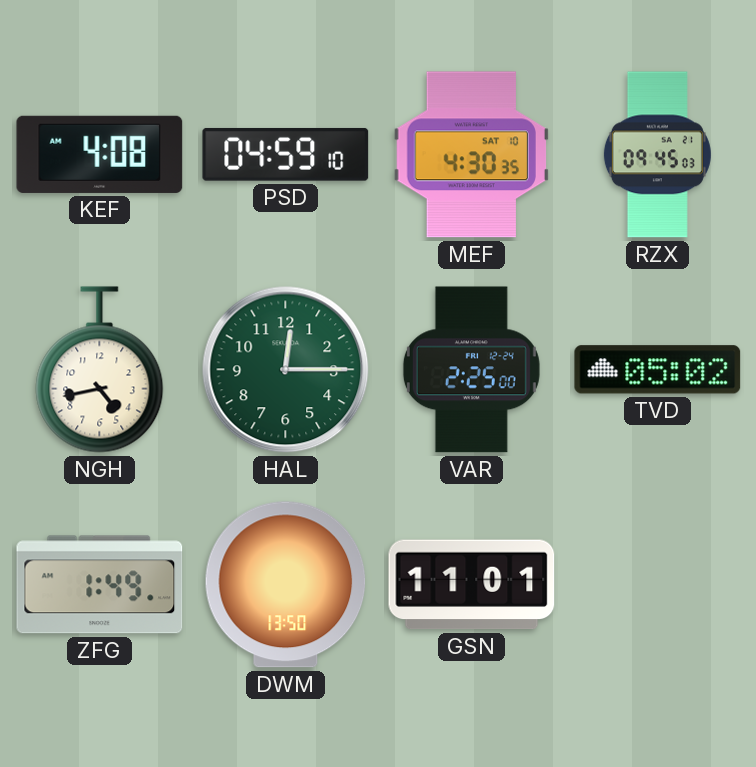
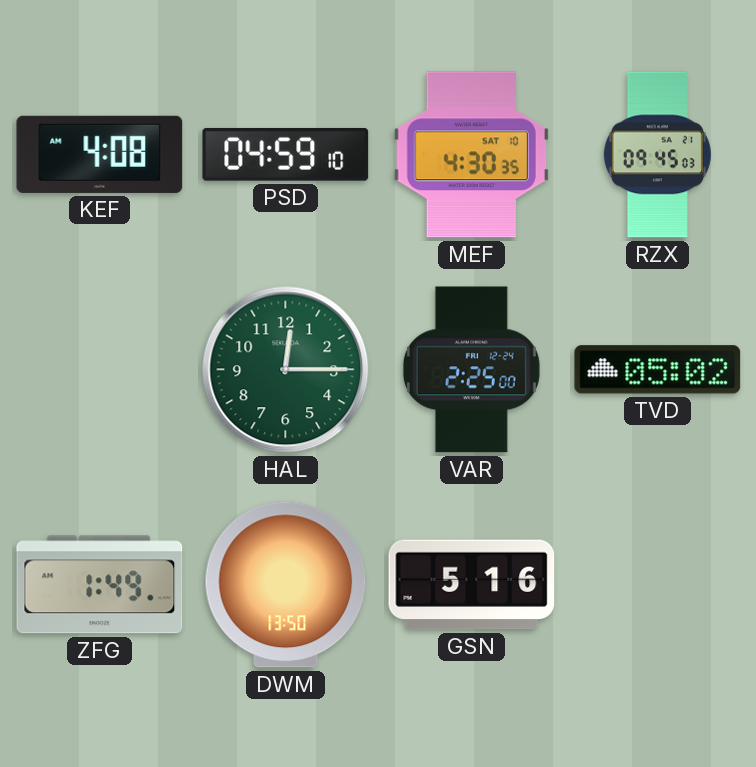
NGH: 4:43 -> none
GSN: 11:01 -> 5:16
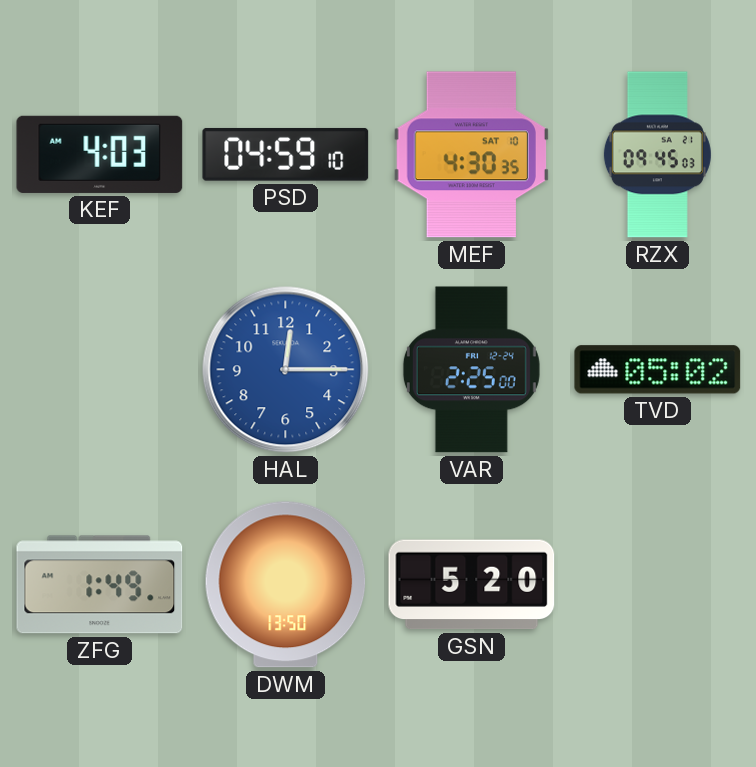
KEF: 4:08 -> 4:03
HAL dial: green -> blue
GSN: 5:16 -> 5:20
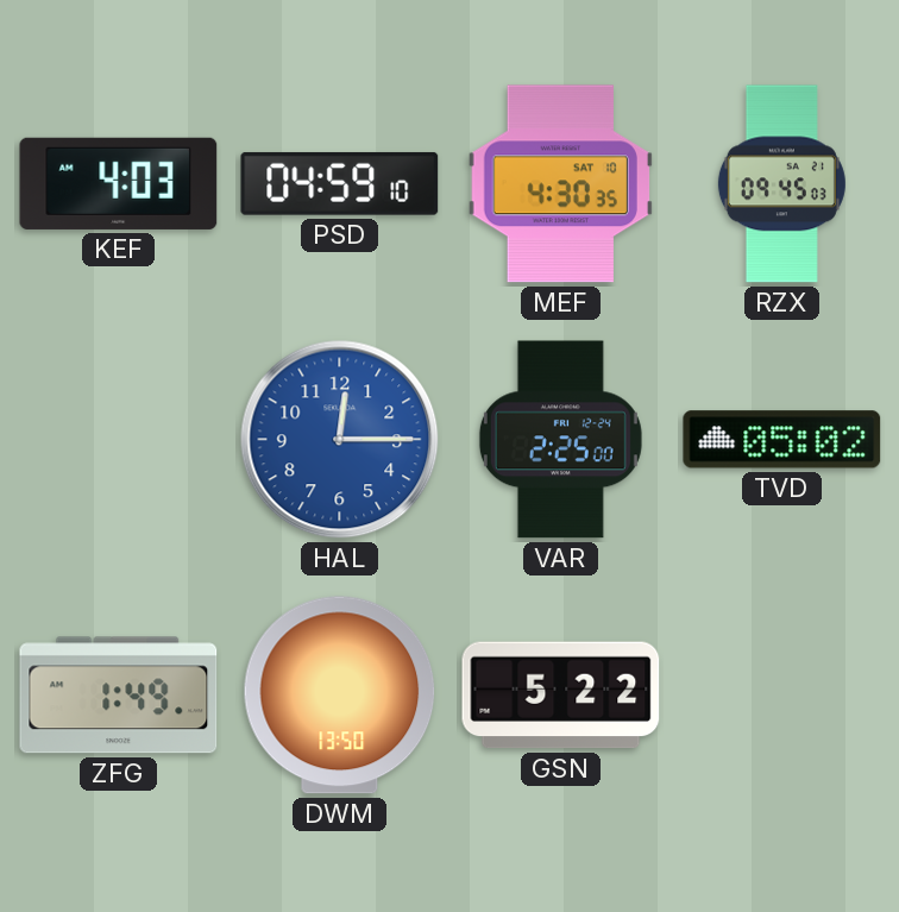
GSN: 5:20 -> 5:22
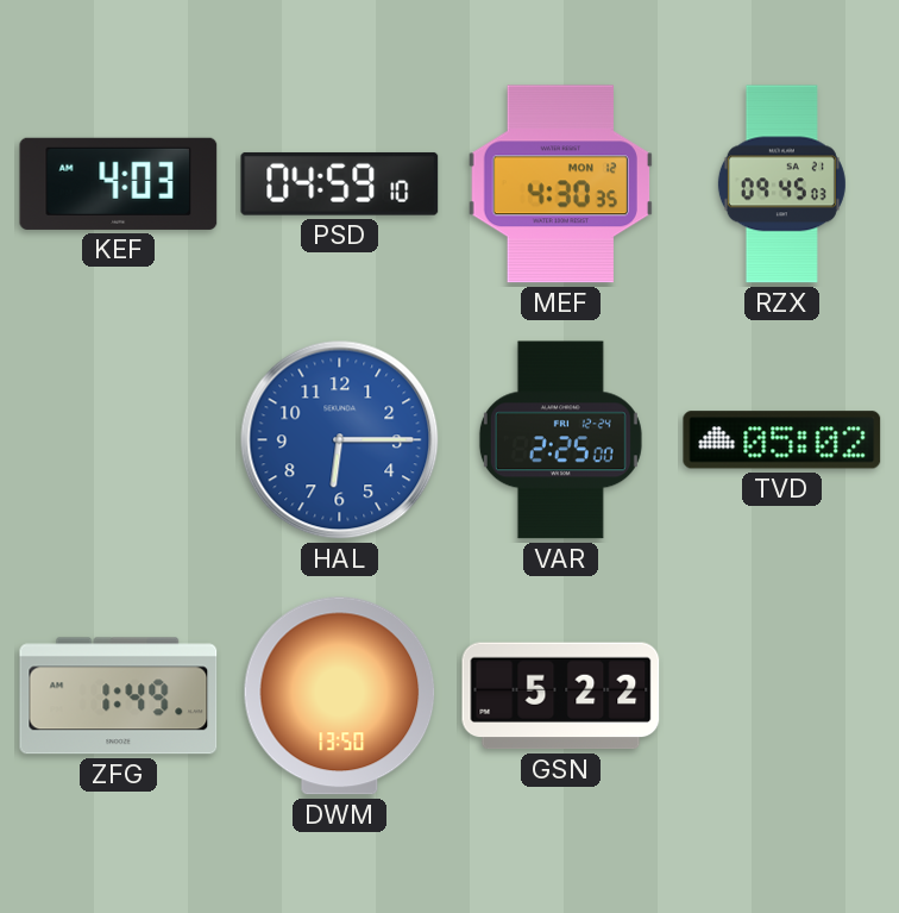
MEF date: SAT 10 -> MON 12
HAL: 12:15 -> 6:15
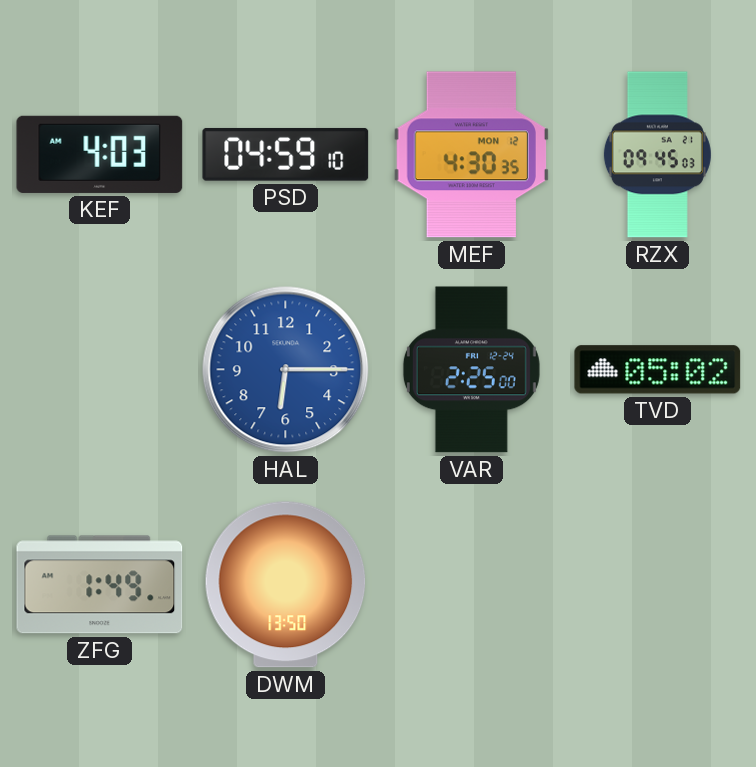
GSN: 5:22 -> none
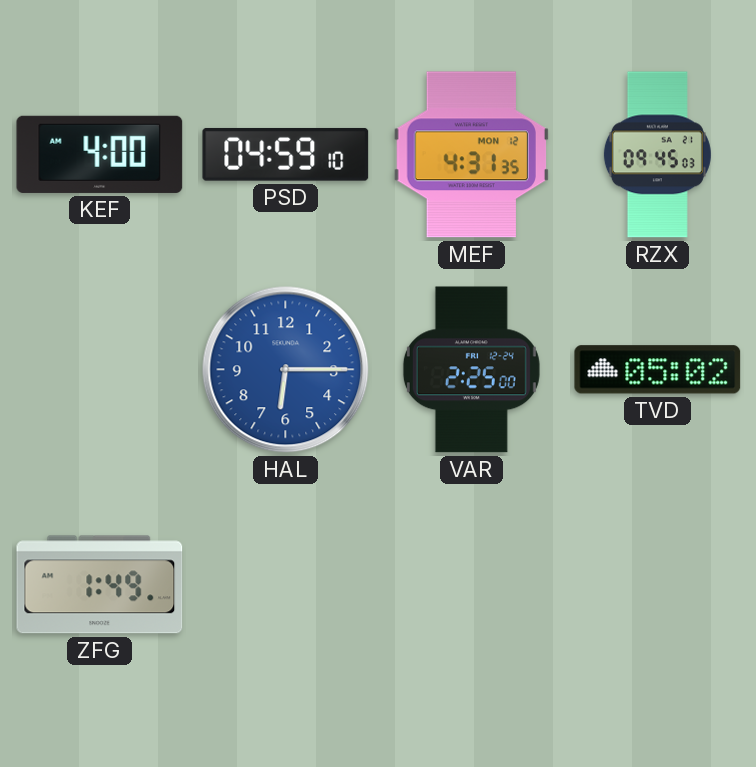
KEF: 4:03 -> 4:00
MEF: 4:30 -> 4:31
DWM: 13:50 -> none
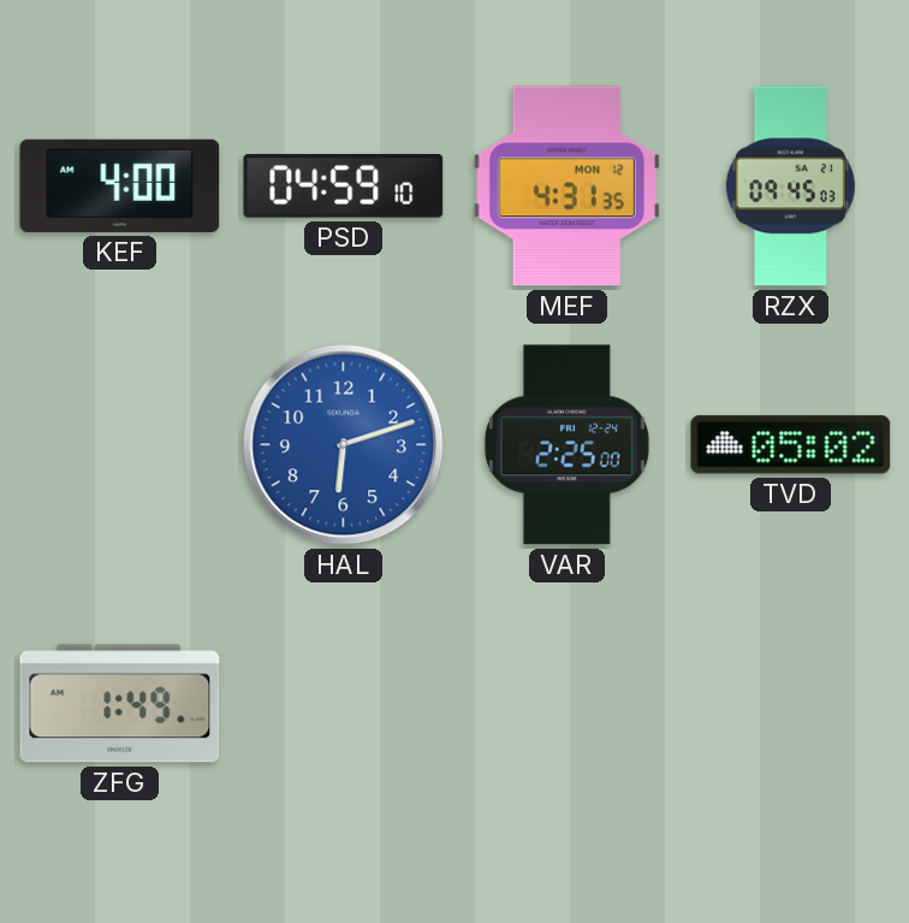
HAL: 6:15 -> 6:12
